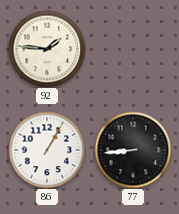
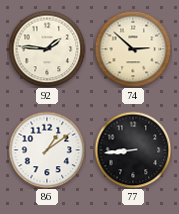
74: none -> 2:52
86: 1:05 -> 1:09
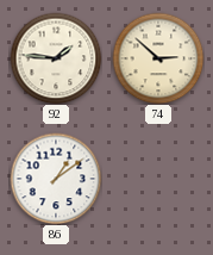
77: 8:44 -> none
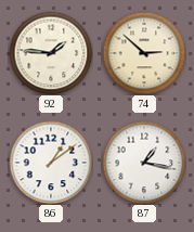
87: none -> 1:17
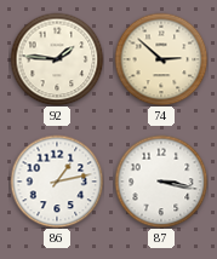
86: 1:09 -> 1:13
87: 1:17 -> 3:17
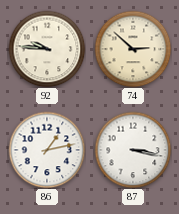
92: 1:46 -> 9:46
